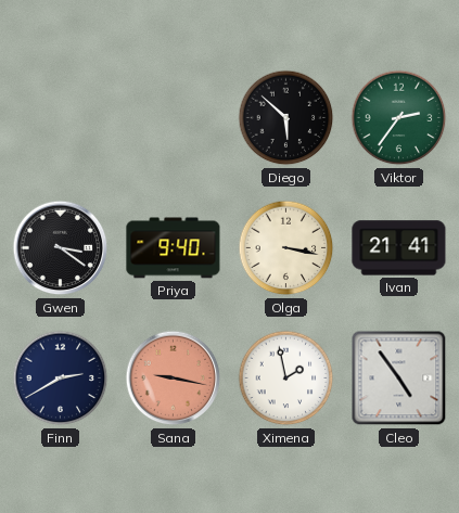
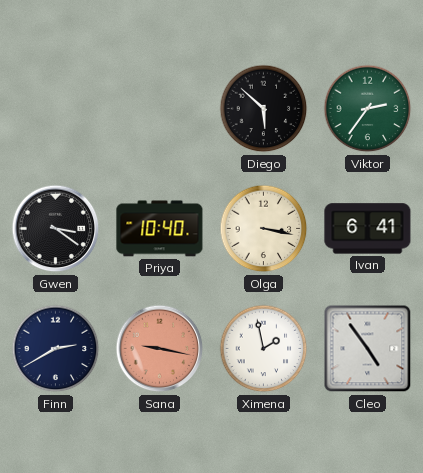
Priya: 9:40 -> 10:40
Ivan: 21:41 -> 6:41
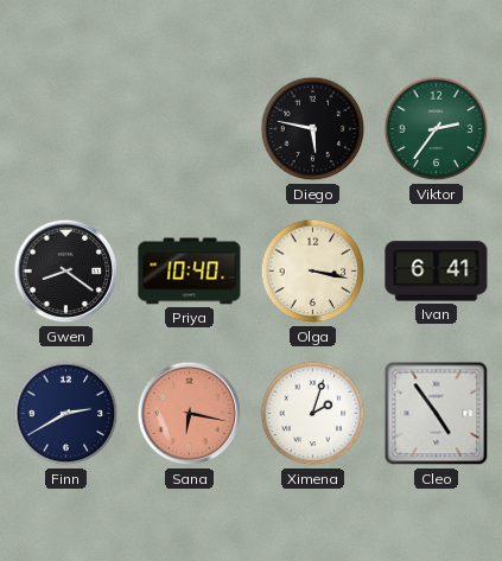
Diego: 5:52 -> 5:47
Gwen: 3:21 -> 8:21
Sana: 9:17 -> 6:17
Ximena: 1:58 -> 2:03
